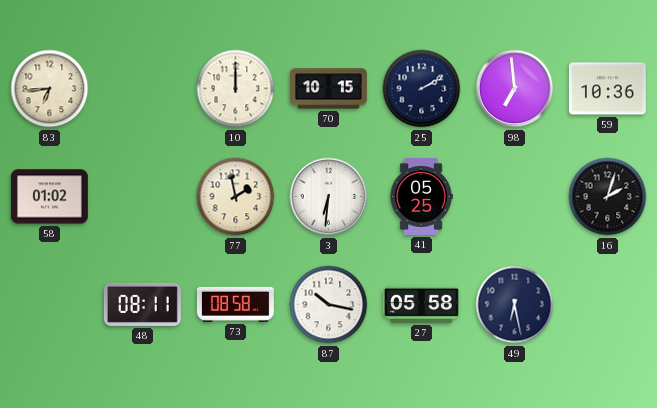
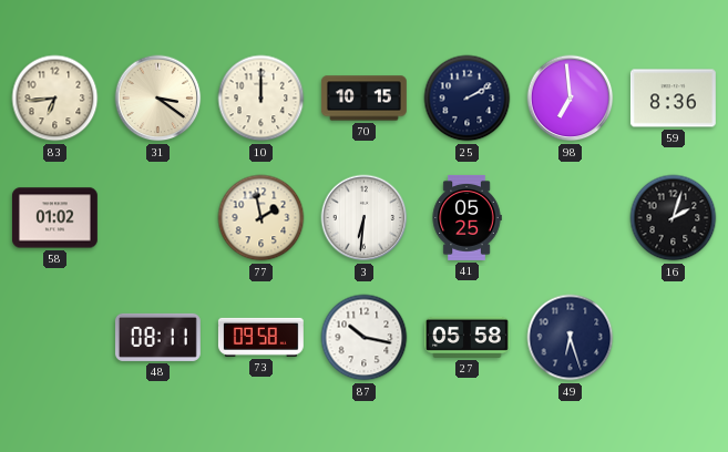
31: none -> 3:21
59: 10:36 -> 8:36
73: 08:58 -> 09:58
49: 6:28 -> 6:27
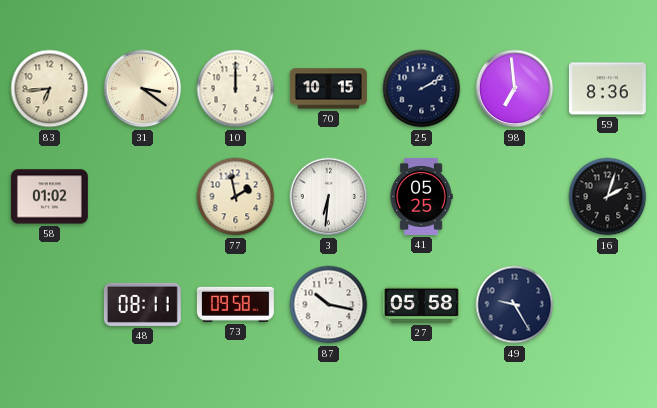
49: 6:27 -> 9:25
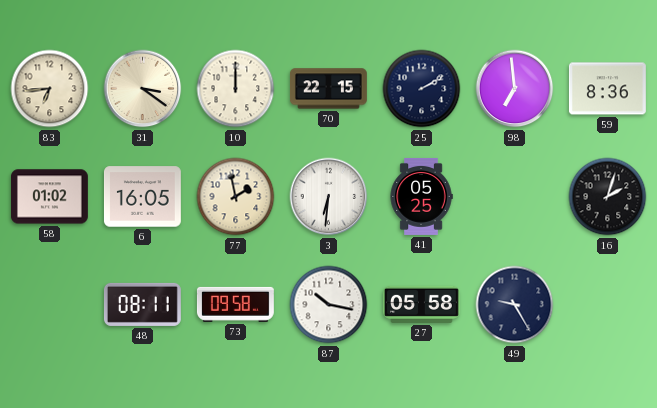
70: 10:15 -> 22:15
6: none -> 16:05
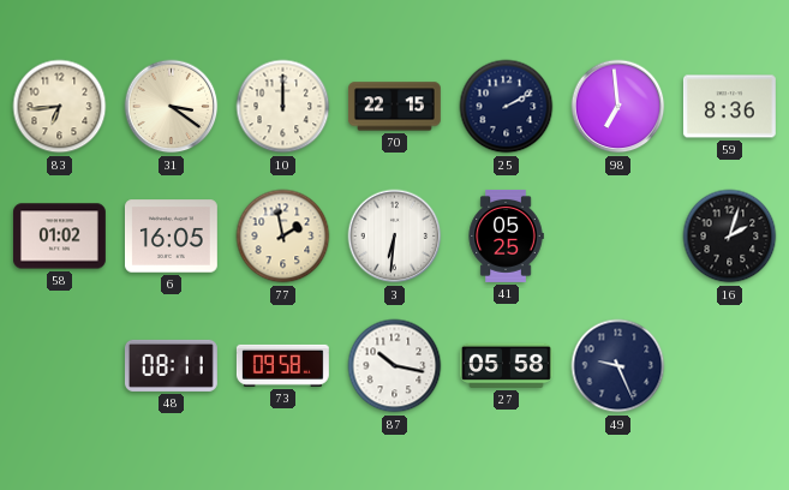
49: 9:25 -> 9:26
